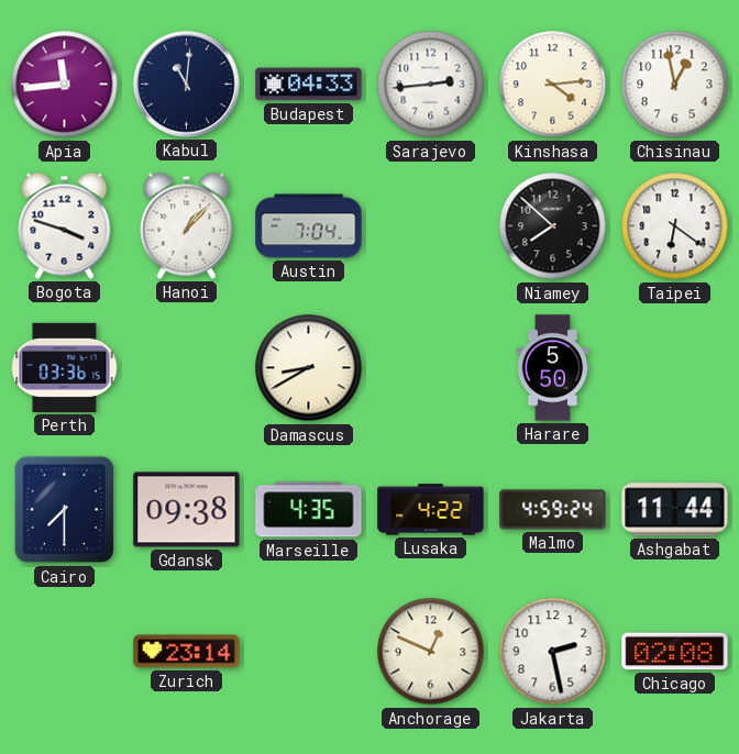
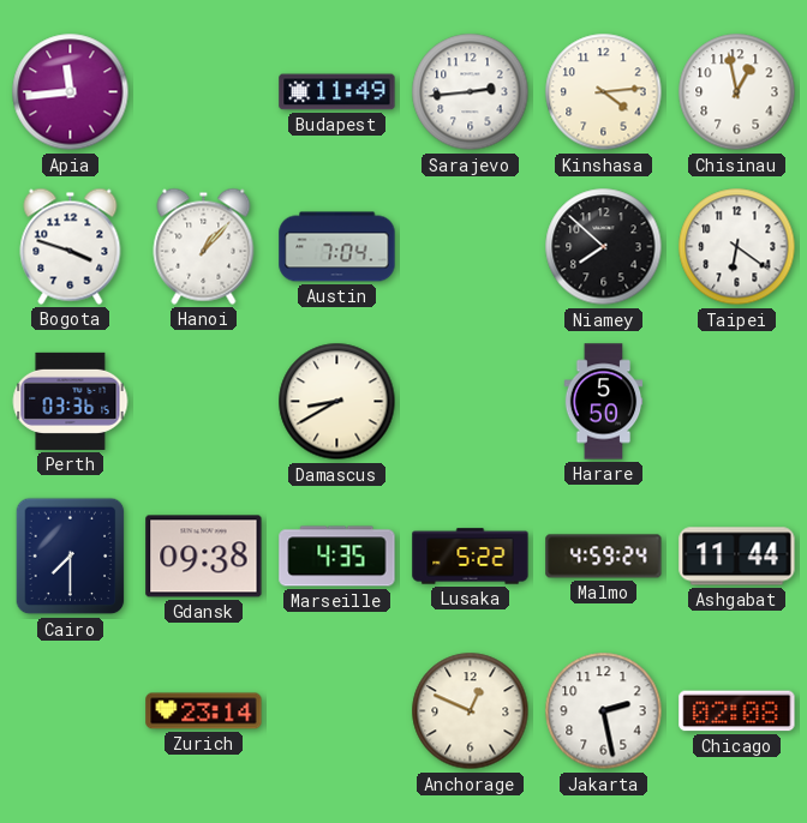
Kabul: 11:01 -> none
Budapest: 04:33 -> 11:49
Lusaka: 4:22 -> 5:22
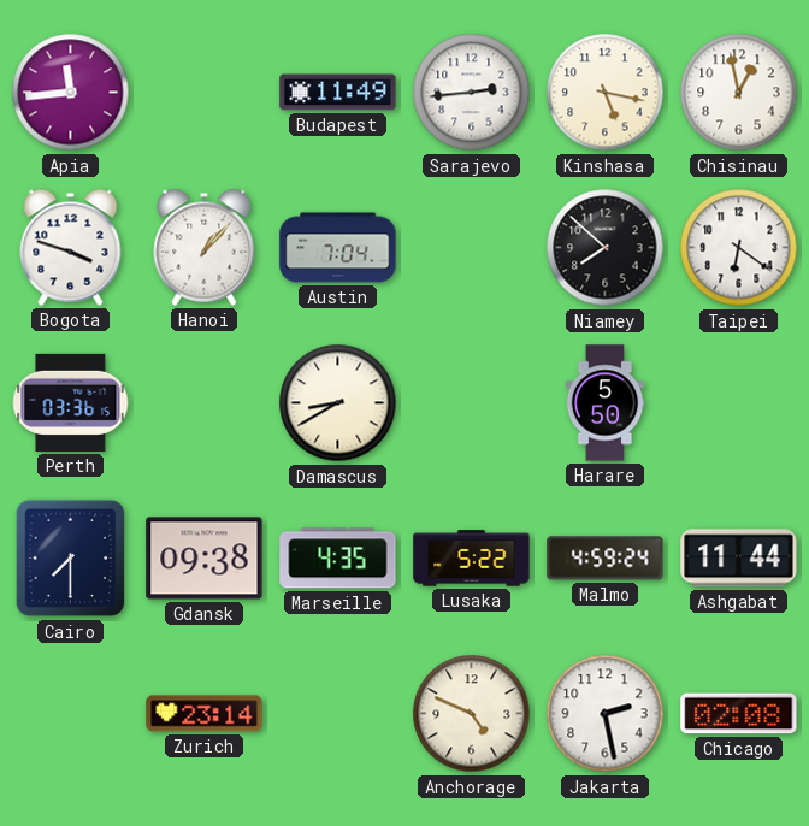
Kinshasa: 4:14 -> 5:17
Anchorage: 12:49 -> 4:49
